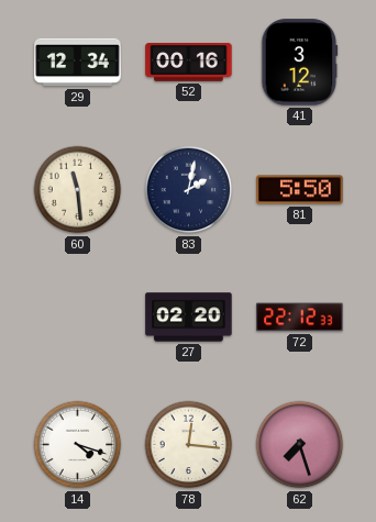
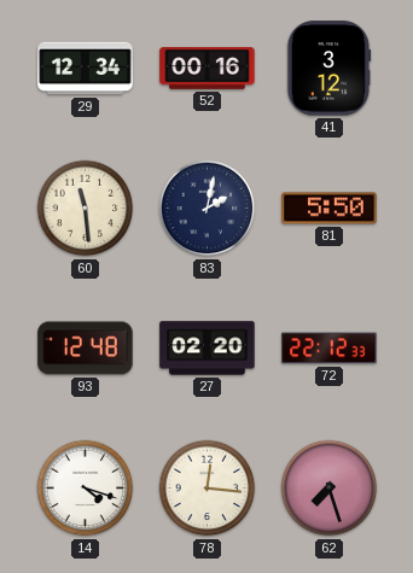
93: none -> 12:48
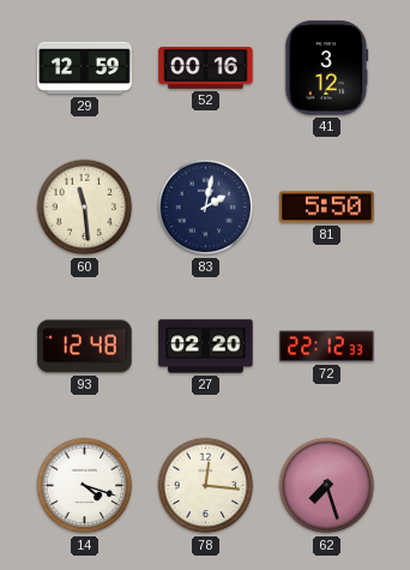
29: 12:34 -> 12:59
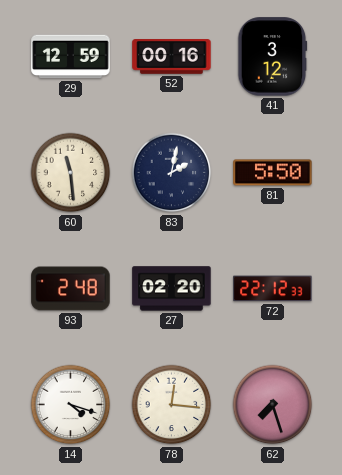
93: 12:48 -> 2:48
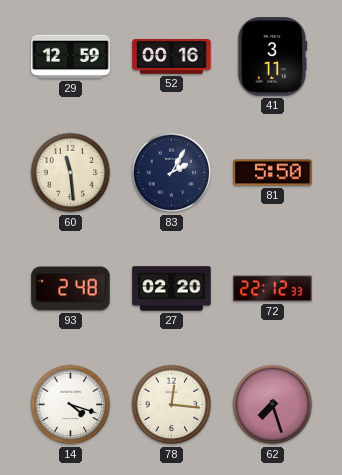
41: 3:12 -> 3:11
83: 2:02 -> 2:05
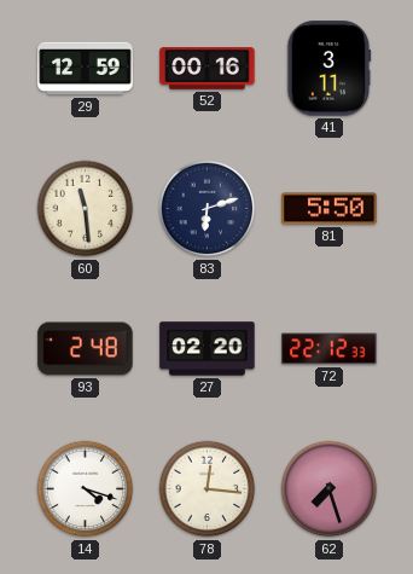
83: 2:05 -> 6:12
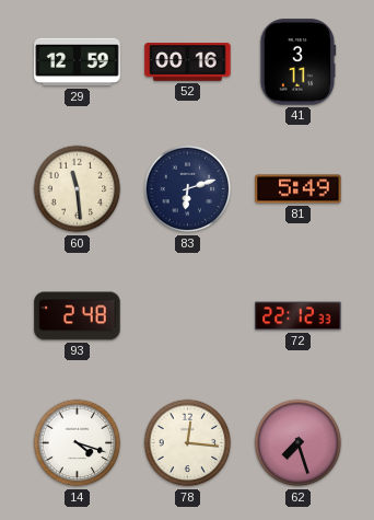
81: 5:50 -> 5:49
27: 02:20 -> none
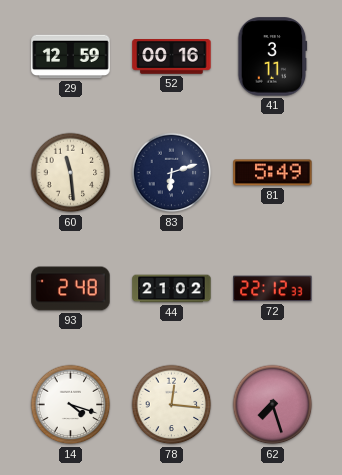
44: none -> 21:02
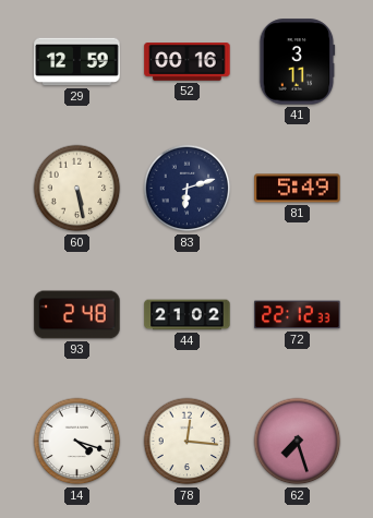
60: 11:29 -> 5:28
